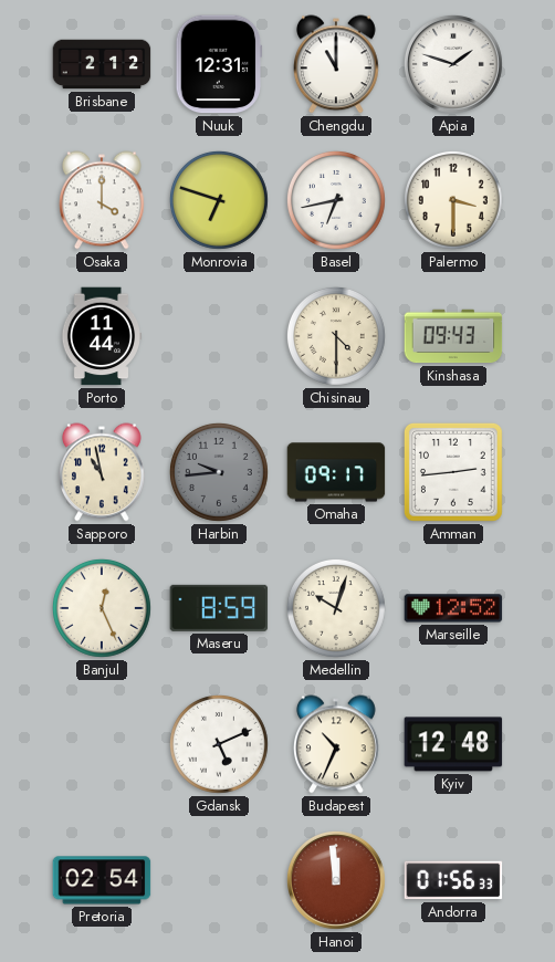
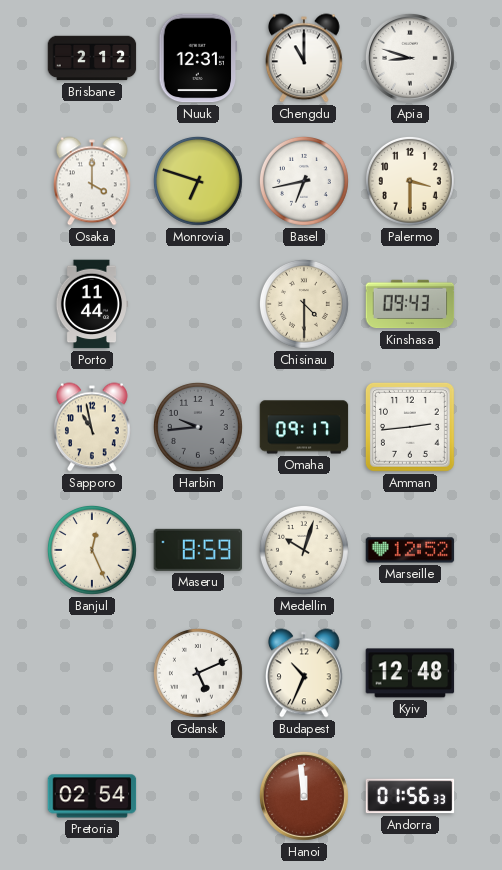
Apia: 1:48 -> 8:48
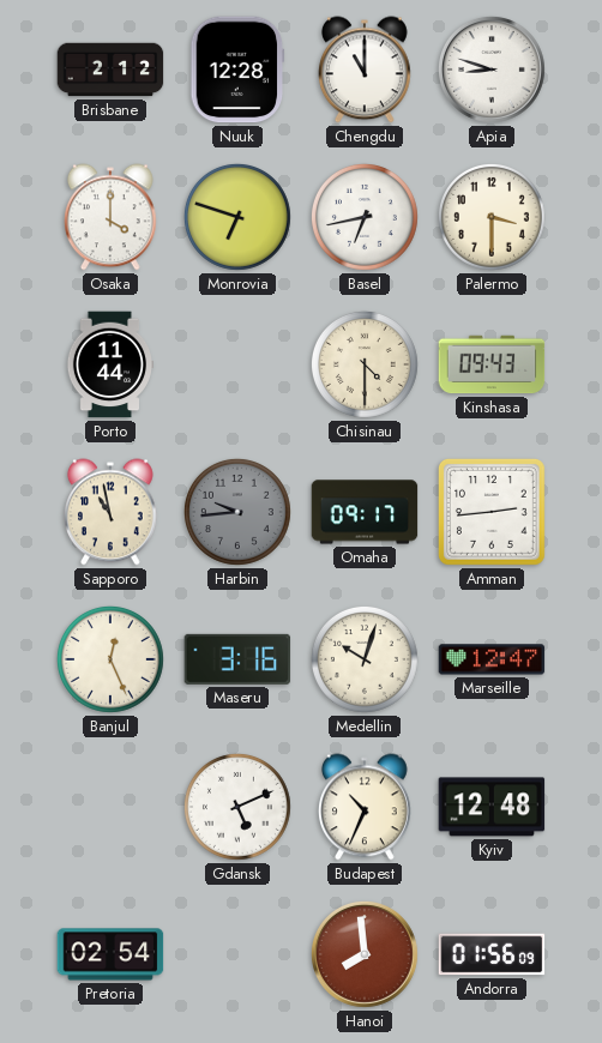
Nuuk: 12:31 -> 12:28
Maseru: 8:59 -> 3:16
Marseille: 12:52 -> 12:47
Hanoi: 11:59 -> 7:59
Andorra: 01:56:33 -> 01:56:09
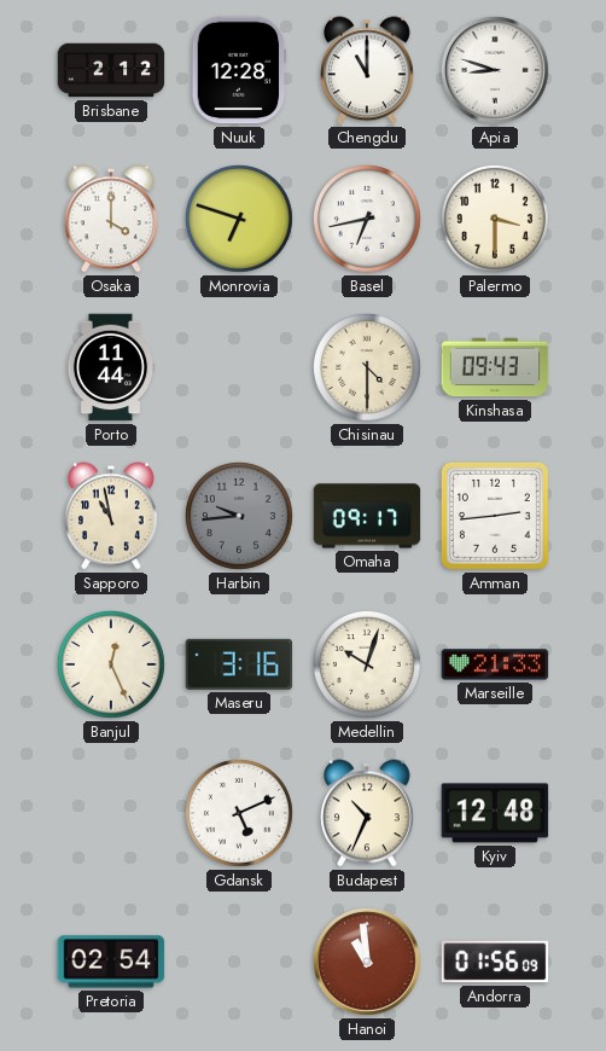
Marseille: 12:47 -> 21:33
Hanoi: 7:59 -> 10:59
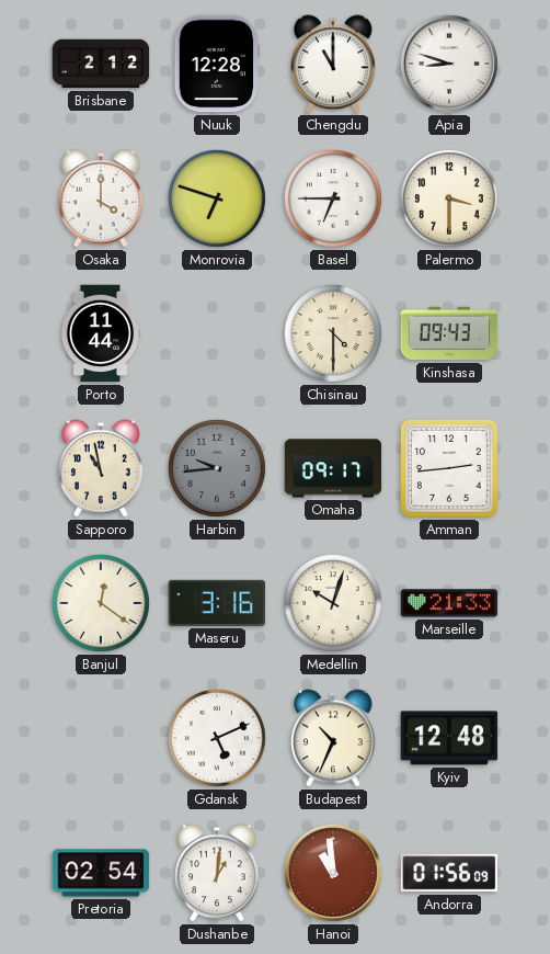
Basel: 6:43 -> 6:45
Banjul: 12:26 -> 12:21
Dushanbe: none -> 1:01
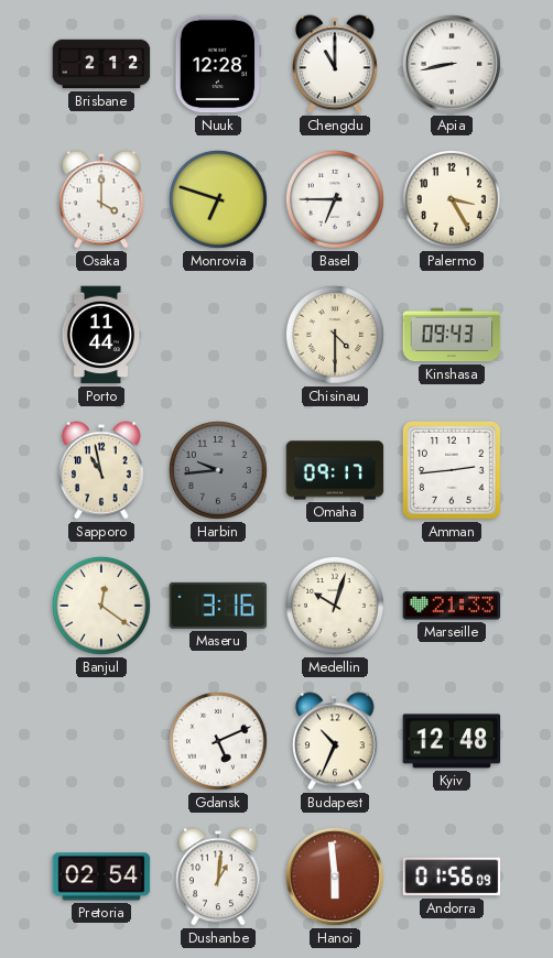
Apia: 8:48 -> 8:43
Palermo: 3:30 -> 3:25
Hanoi: 10:59 -> 5:59
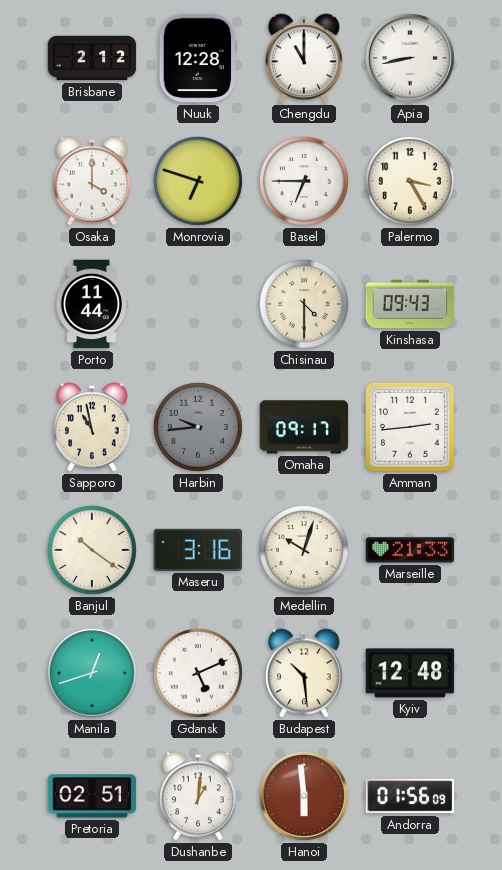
Banjul: 12:21 -> 10:21
Manila: none -> 12:42
Budapest: 10:34 -> 10:29
Pretoria: 02:54 -> 02:51
